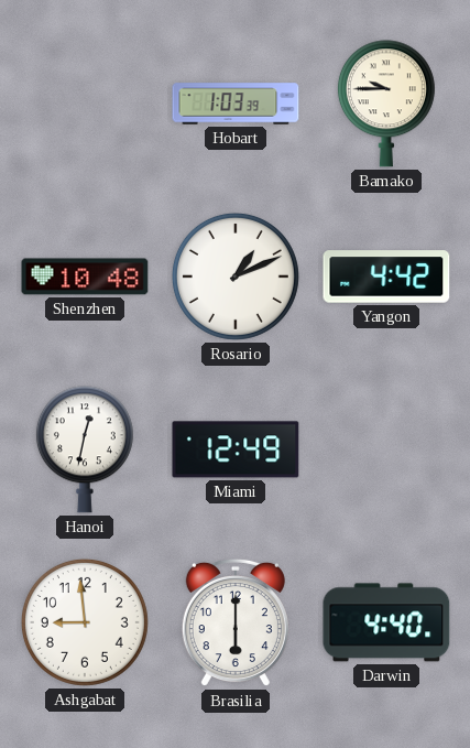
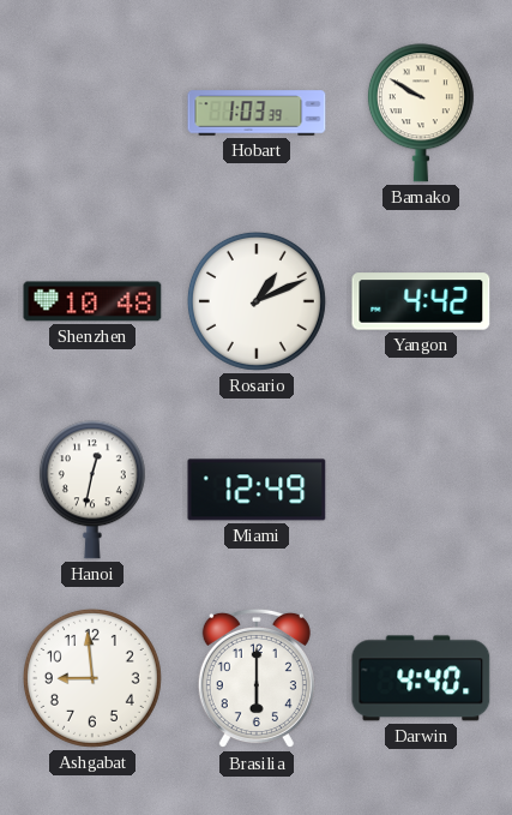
Bamako: 9:45 -> 9:50
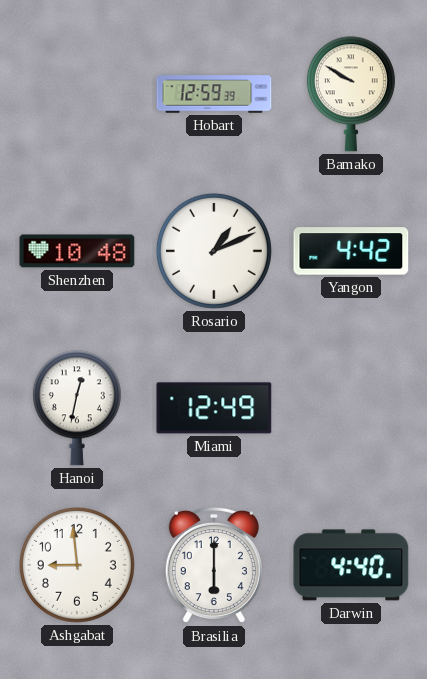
Hobart: 1:03 -> 12:59
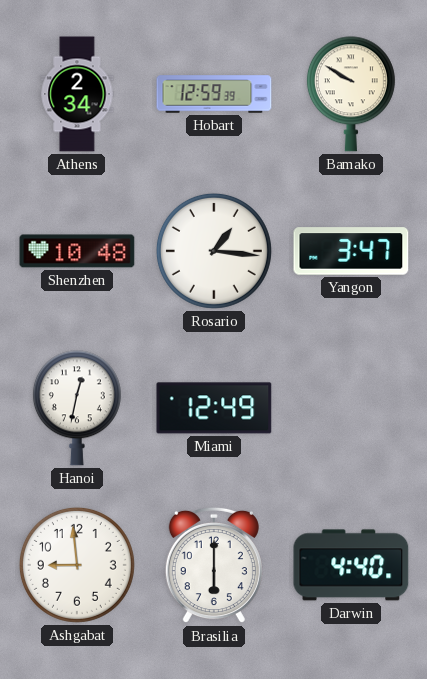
Athens: none -> 2:34
Rosario: 1:11 -> 1:16
Yangon: 4:42 -> 3:47
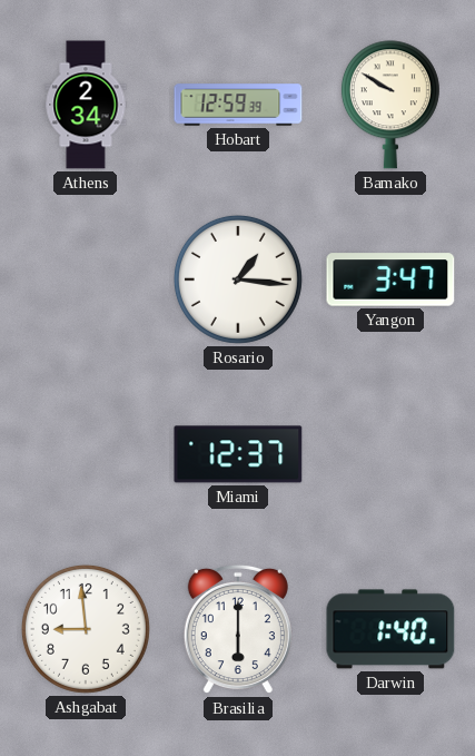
Shenzhen: 10:48 -> none
Hanoi: 12:32 -> none
Miami: 12:49 -> 12:37
Darwin: 4:40 -> 1:40
